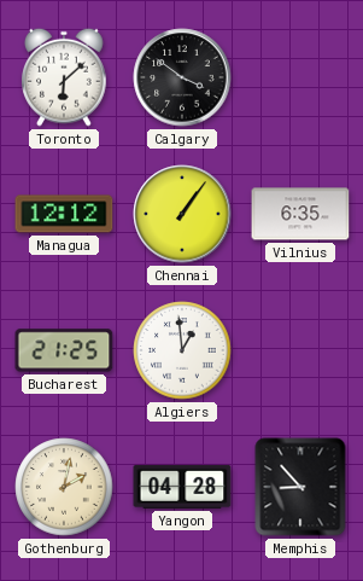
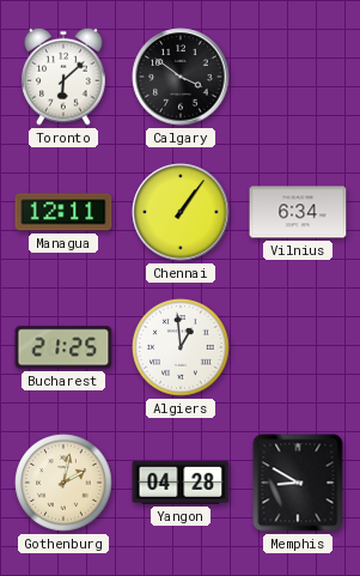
Managua: 12:12 -> 12:11
Vilnius: 6:35 -> 6:34
Memphis: 8:53 -> 8:50
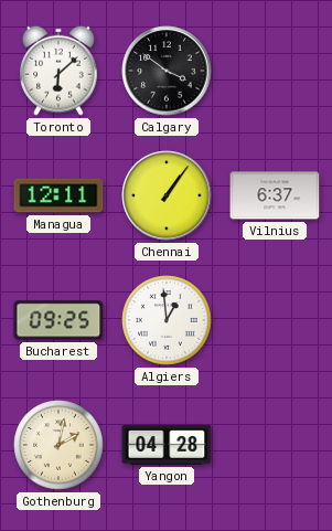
Vilnius: 6:34 -> 6:37
Bucharest: 21:25 -> 09:25
Memphis: 8:50 -> none
